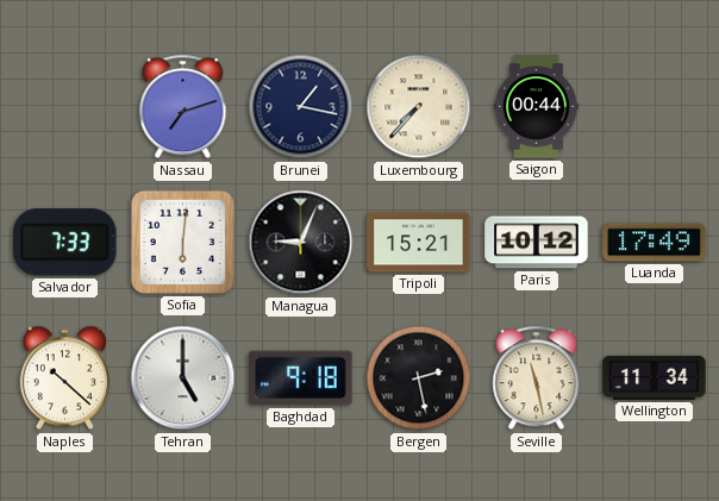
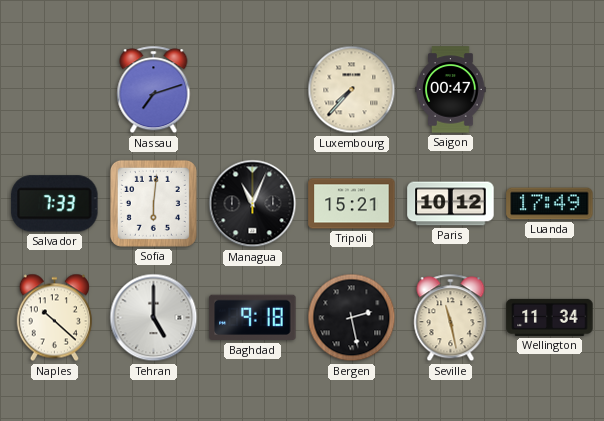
Brunei: 1:17 -> none
Saigon: 00:44 -> 00:47
Managua: 9:04 -> 11:04
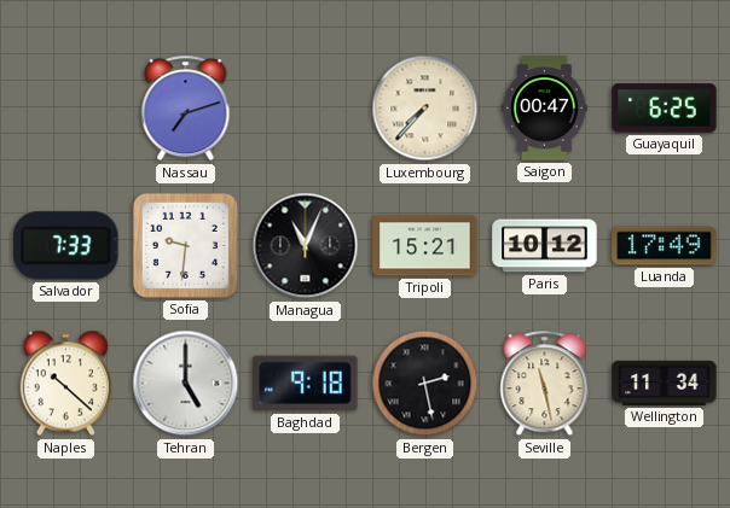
Guayaquil: none -> 6:25
Sofia: 6:01 -> 9:31
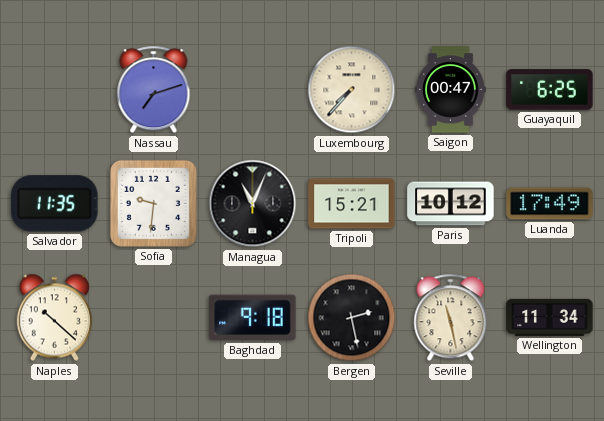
Salvador: 7:33 -> 11:35
Tehran: 5:00 -> none
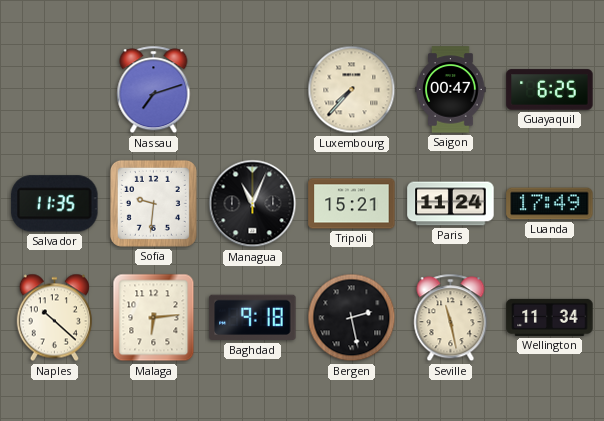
Paris: 10:12 -> 11:24
Malaga: none -> 6:14
